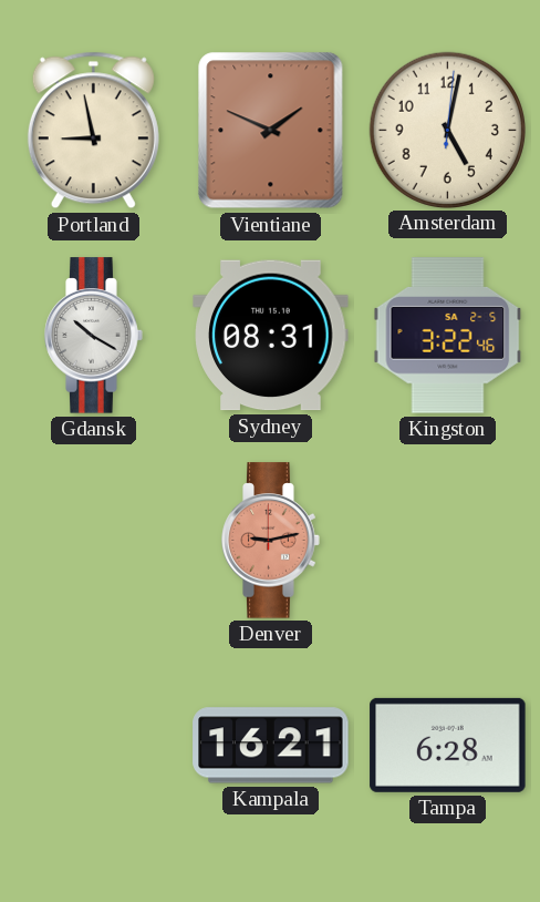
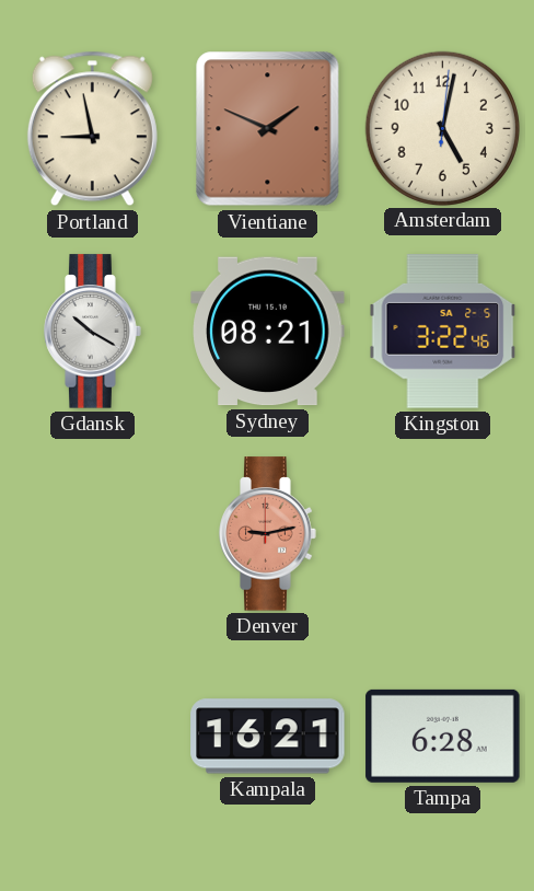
Sydney: 08:31 -> 08:21
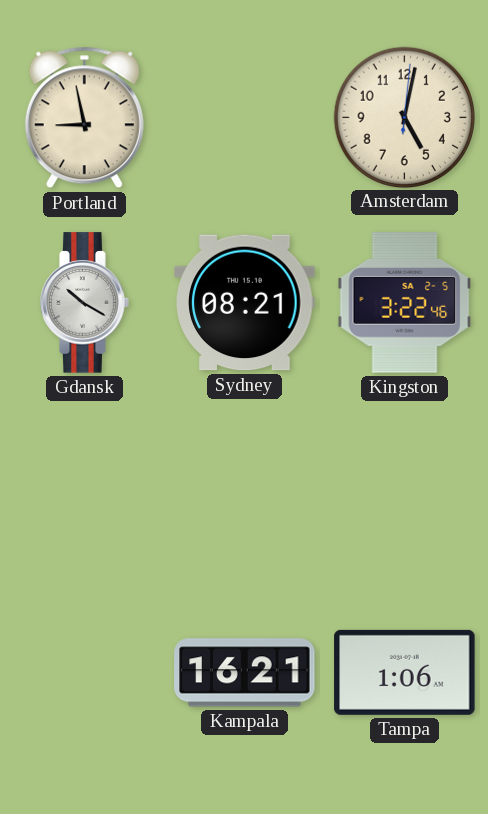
Vientiane: 1:49 -> none
Denver: 9:13 -> none
Tampa: 6:28 -> 1:06
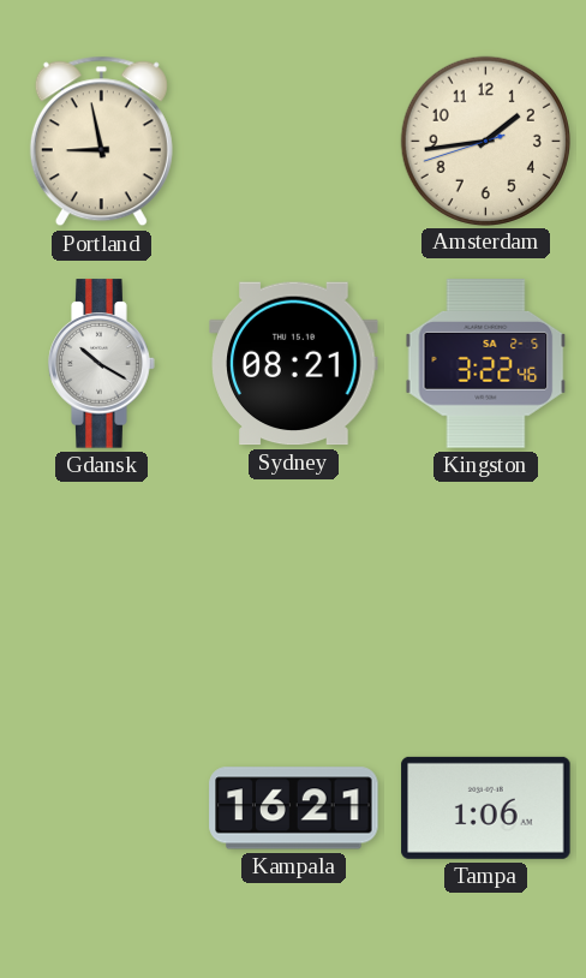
Amsterdam: 5:02 -> 1:43
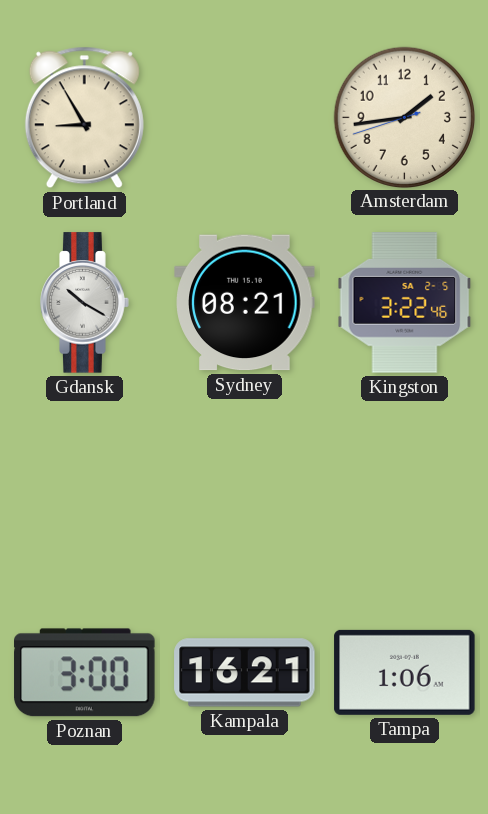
Portland: 8:58 -> 8:55
Poznan: none -> 3:00
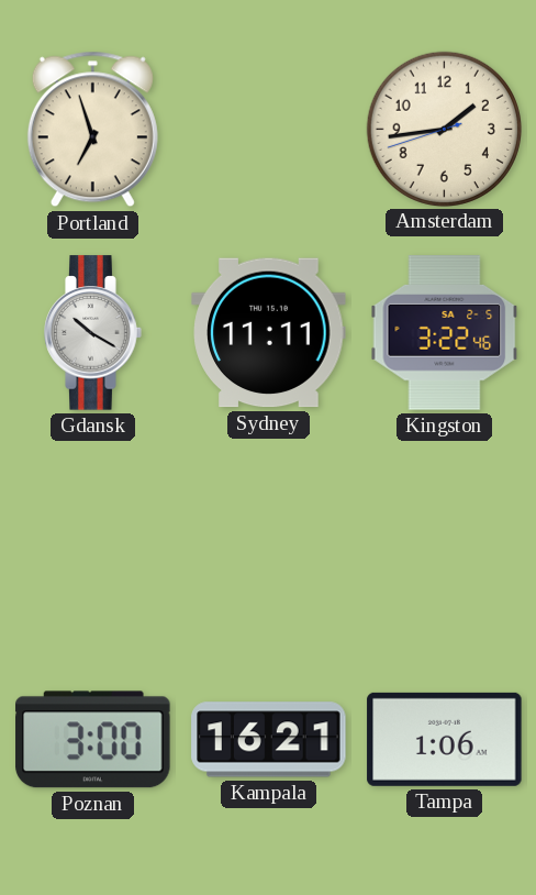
Portland: 8:55 -> 6:57
Sydney: 08:21 -> 11:11
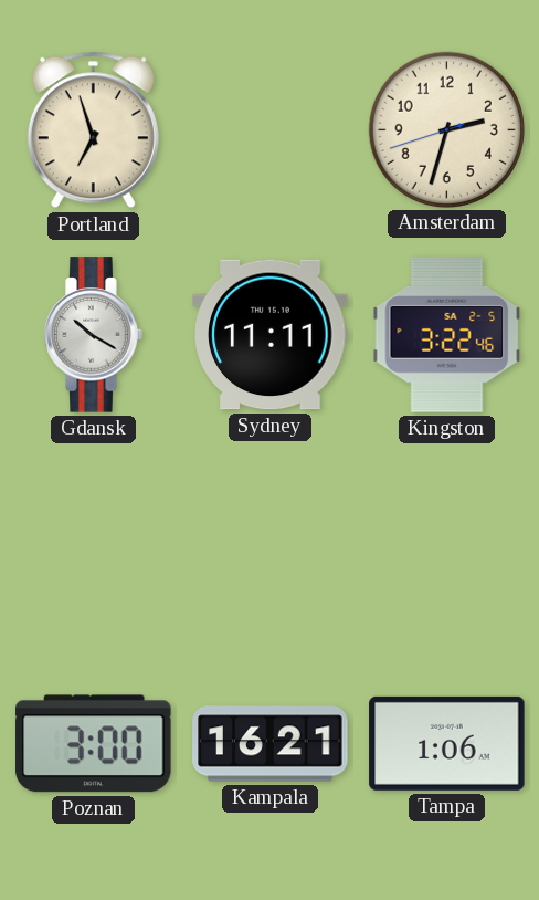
Amsterdam: 1:43 -> 2:32
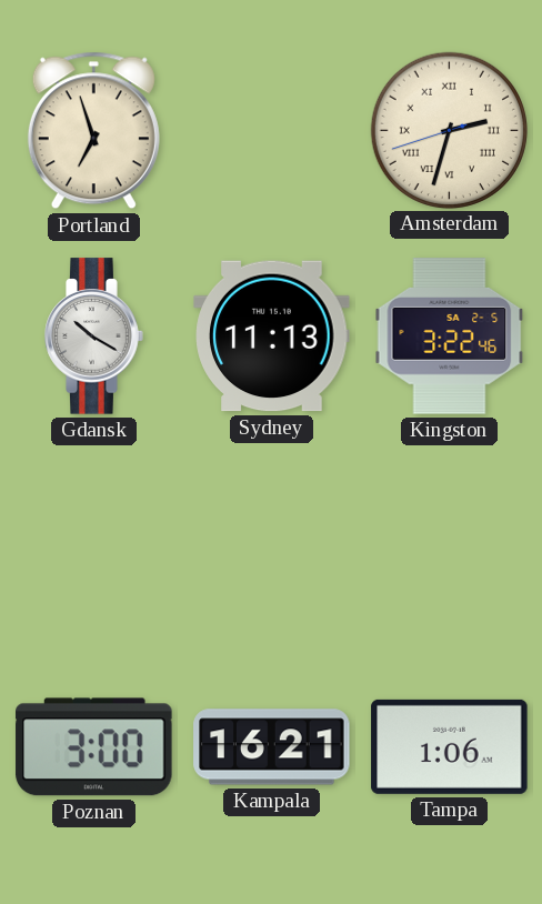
Amsterdam numerals: Arabic -> Roman
Sydney: 11:11 -> 11:13
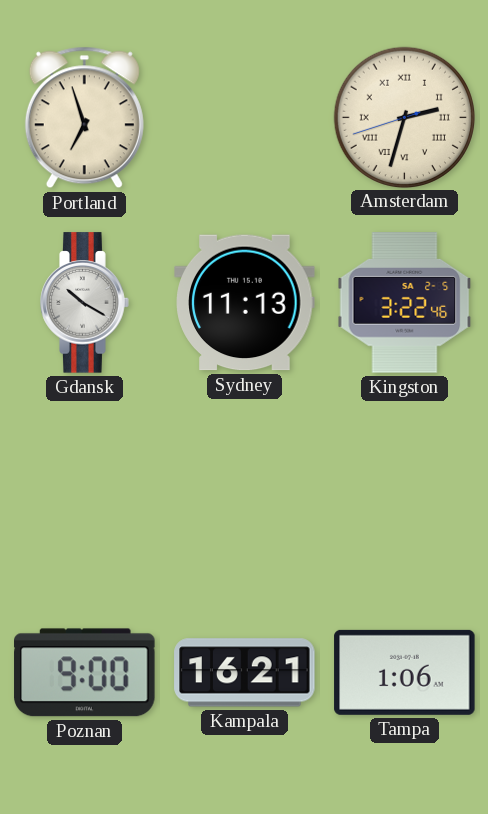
Poznan: 3:00 -> 9:00
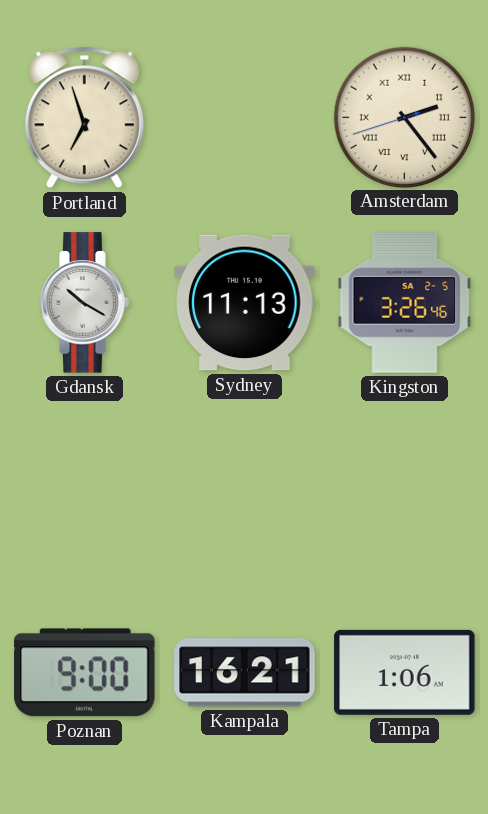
Amsterdam: 2:32 -> 2:23
Kingston: 3:22 -> 3:26
